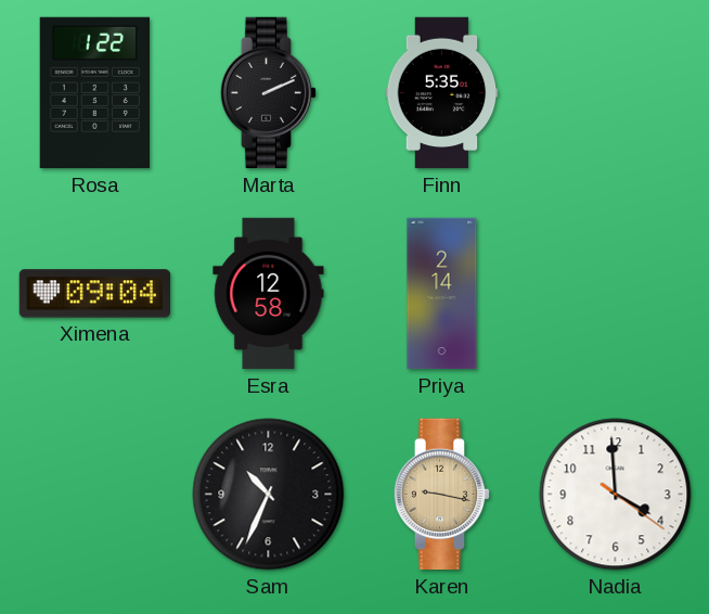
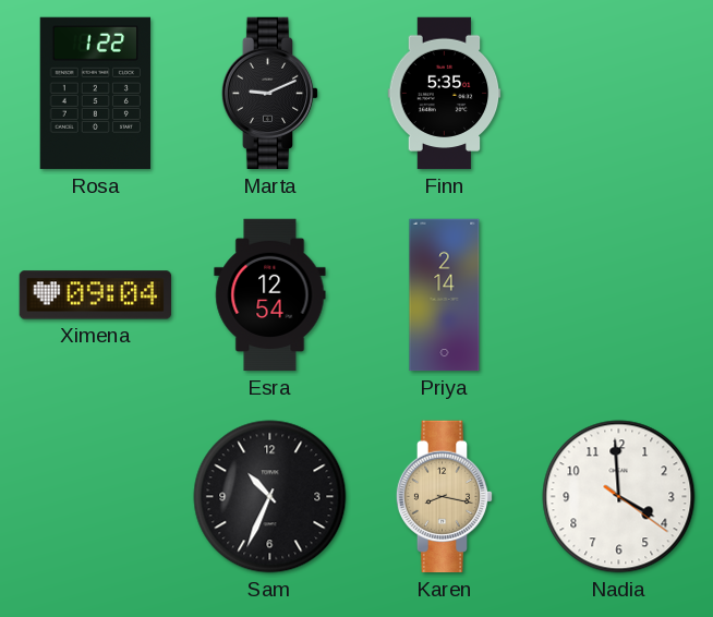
Marta: 2:11 -> 9:11
Esra: 12:58 -> 12:54
Karen: 9:17 -> 8:17
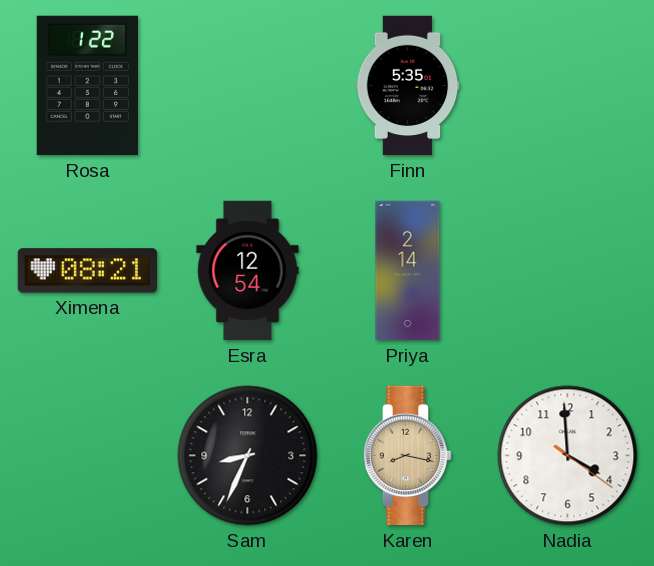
Marta: 9:11 -> none
Ximena: 09:04 -> 08:21
Sam: 10:34 -> 8:34
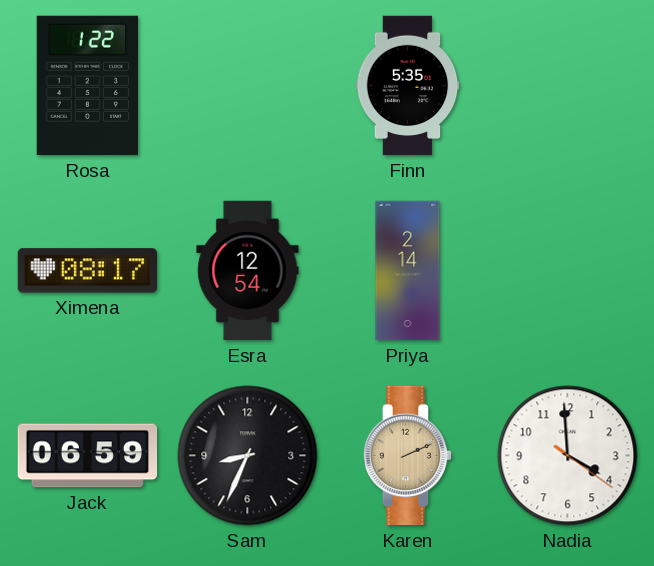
Ximena: 08:21 -> 08:17
Jack: none -> 06:59
Karen: 8:17 -> 2:11
